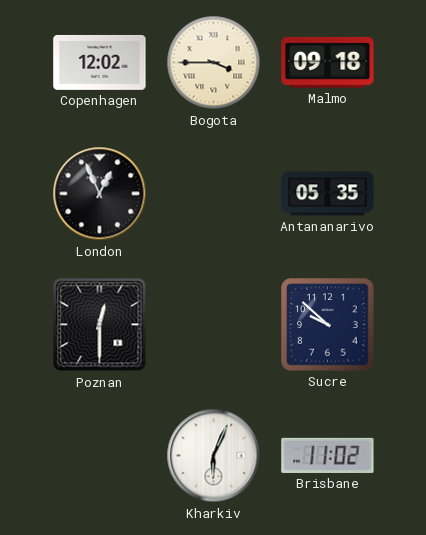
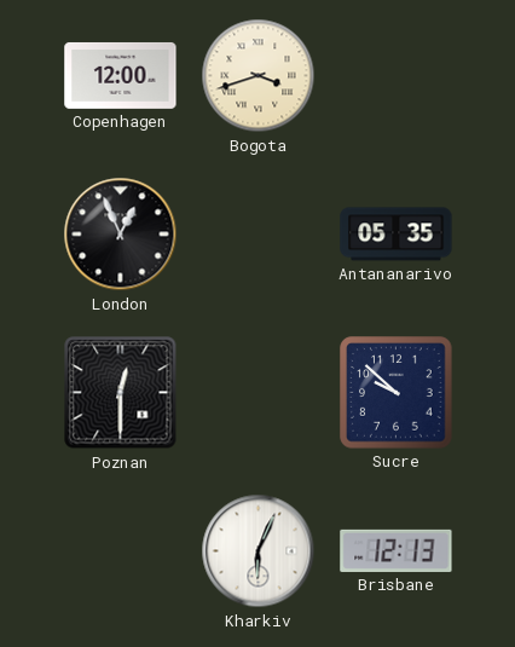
Copenhagen: 12:02 -> 12:00
Bogota: 3:45 -> 3:42
Malmo: 09:18 -> none
Brisbane: 11:02 -> 12:13
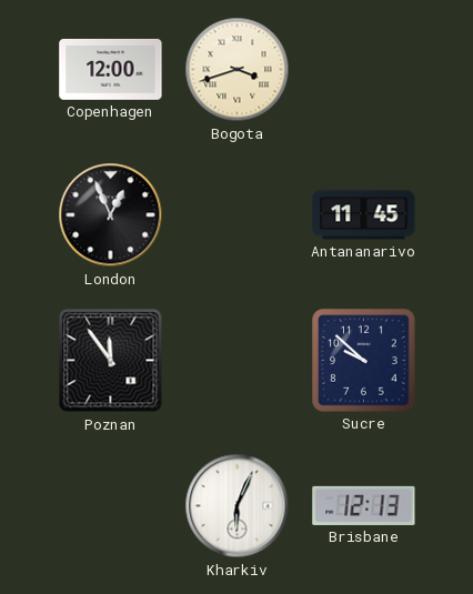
Antananarivo: 05:35 -> 11:45
Poznan: 12:30 -> 11:54
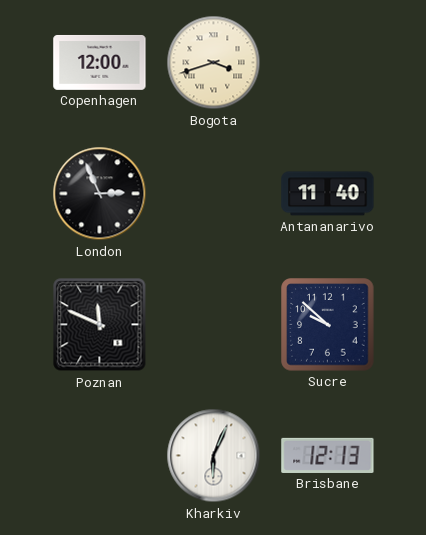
London: 12:56 -> 2:56
Antananarivo: 11:45 -> 11:40
Poznan: 11:54 -> 11:49
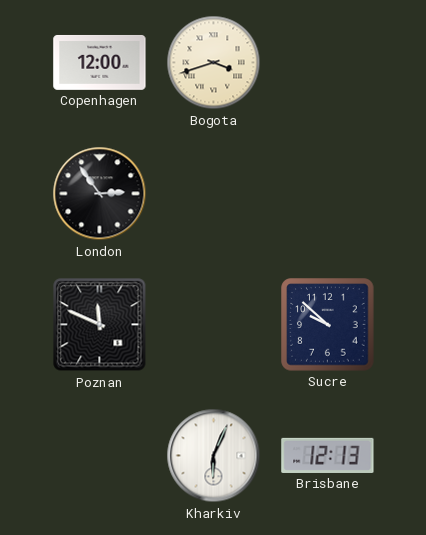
London: 2:56 -> 2:54
Antananarivo: 11:40 -> none
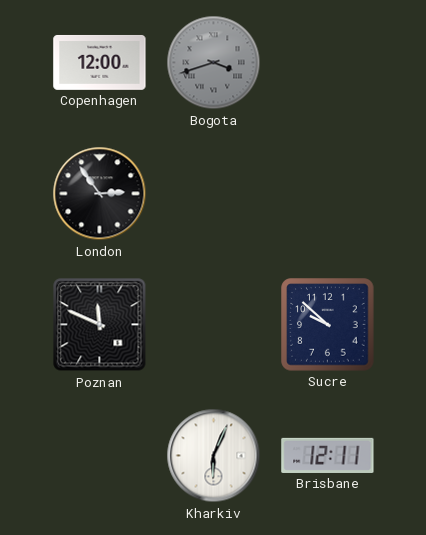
Bogota dial: cream -> grey
Brisbane: 12:13 -> 12:11
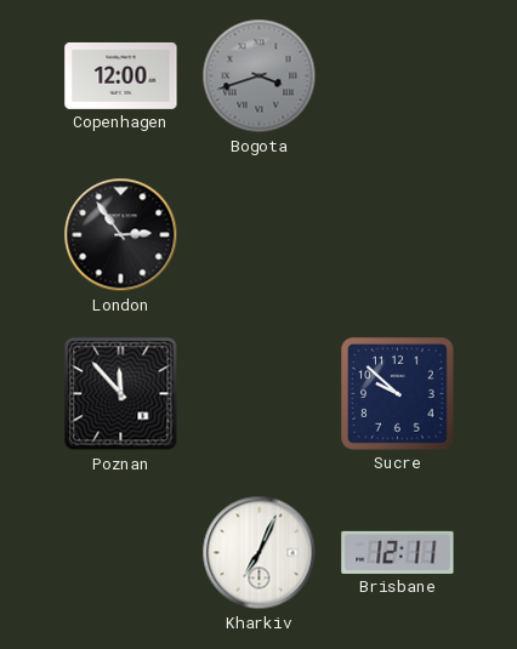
Poznan: 11:49 -> 11:53
Kharkiv: 6:04 -> 7:04
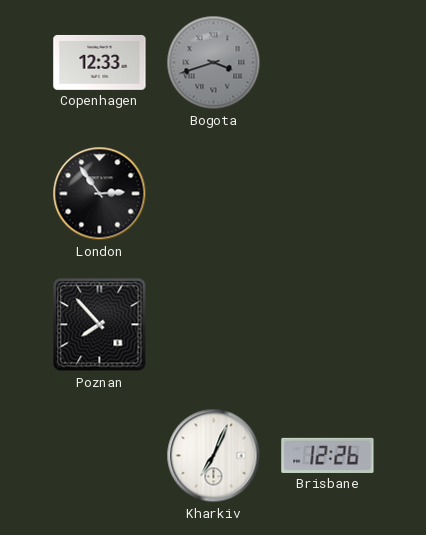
Copenhagen: 12:00 -> 12:33
Poznan: 11:53 -> 7:53
Sucre: 9:52 -> none
Brisbane: 12:11 -> 12:26
